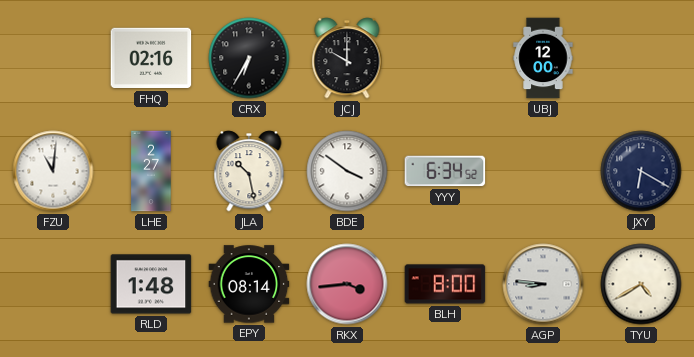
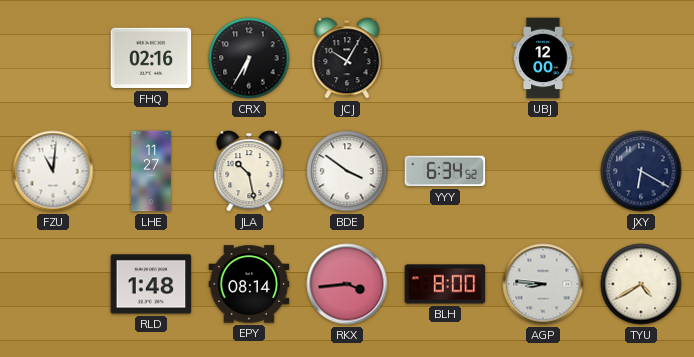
JCJ: 10:00 -> 10:05
LHE: 2:27 -> 11:27
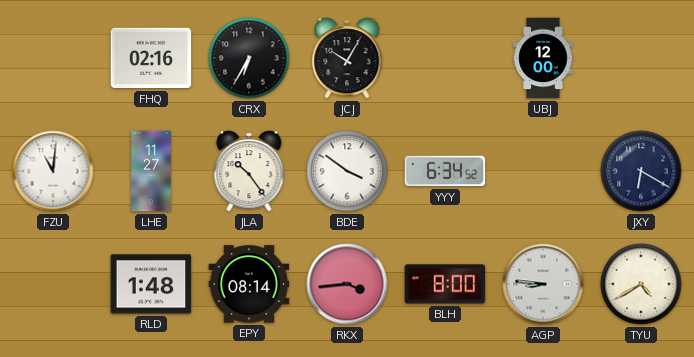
JLA: 10:28 -> 10:24
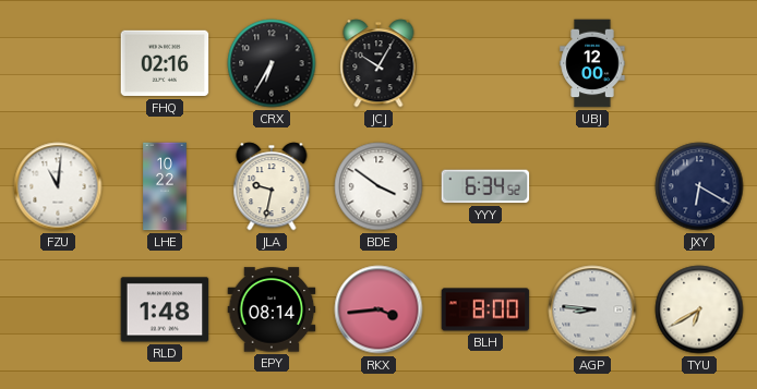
LHE: 11:27 -> 10:22
JLA: 10:24 -> 9:32
TYU: 4:40 -> 6:40
